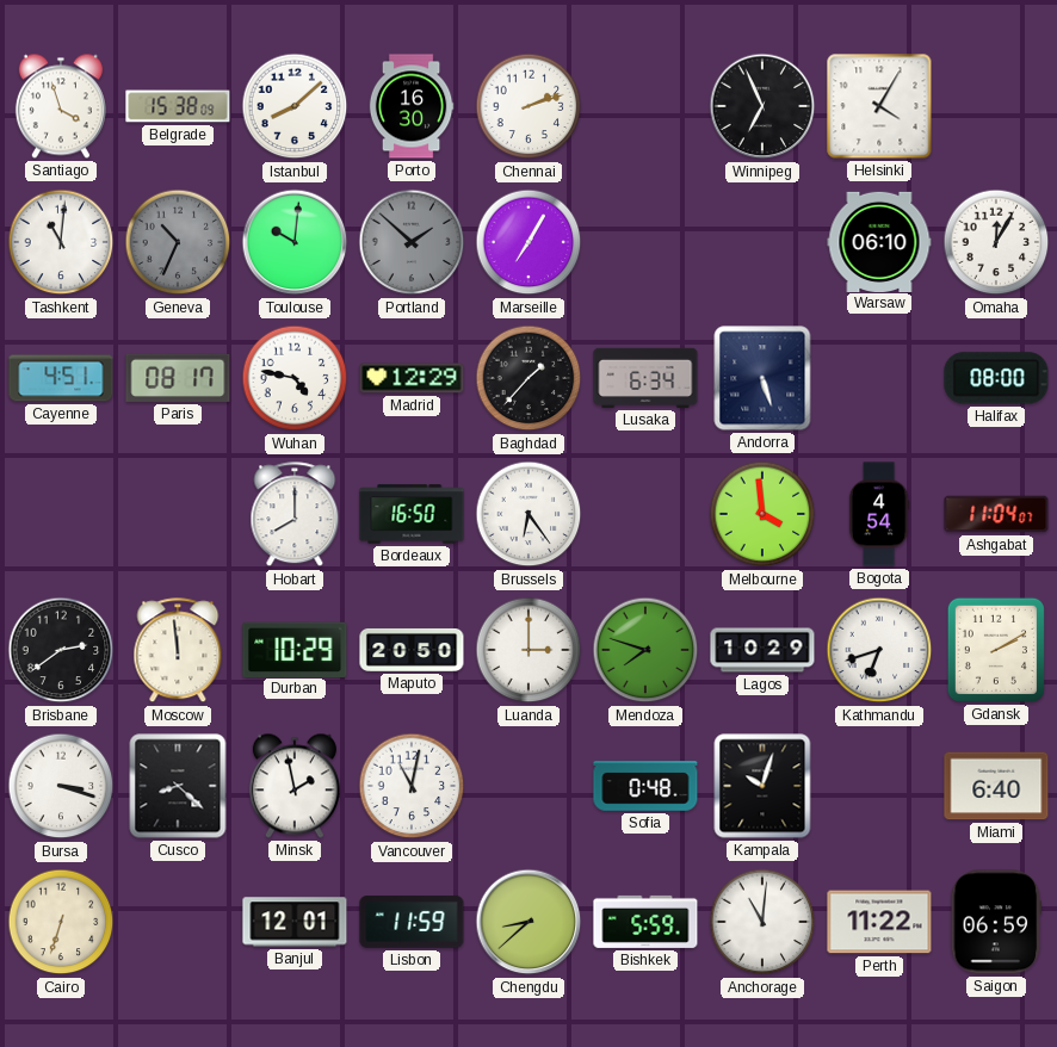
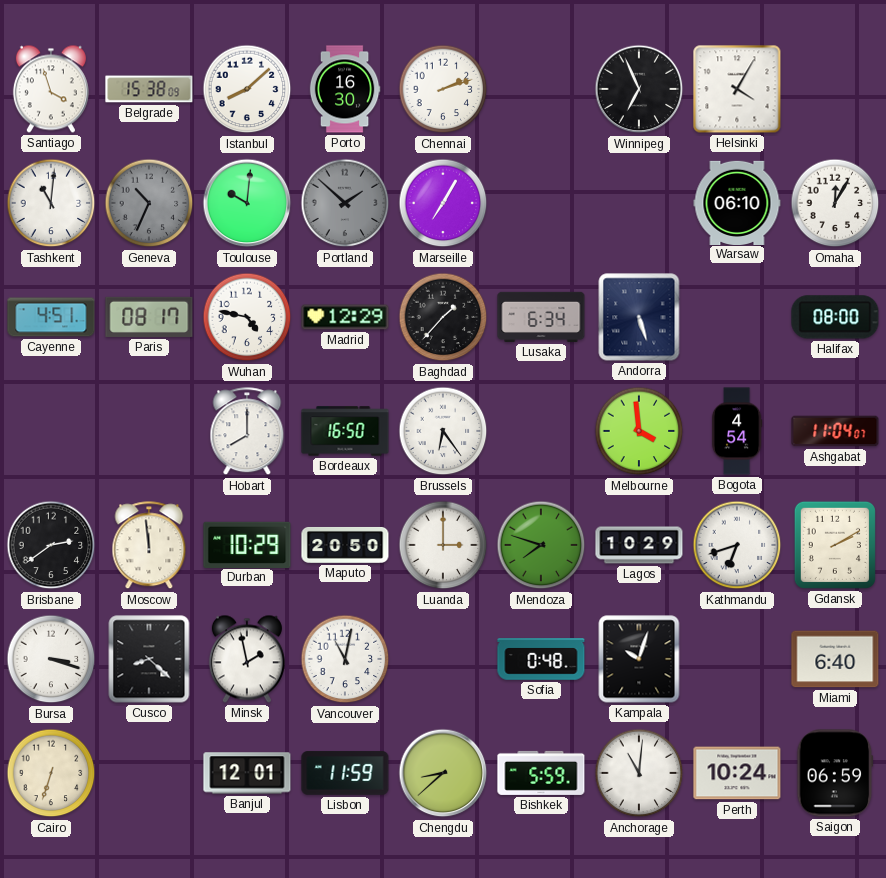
Perth: 11:22 -> 10:24
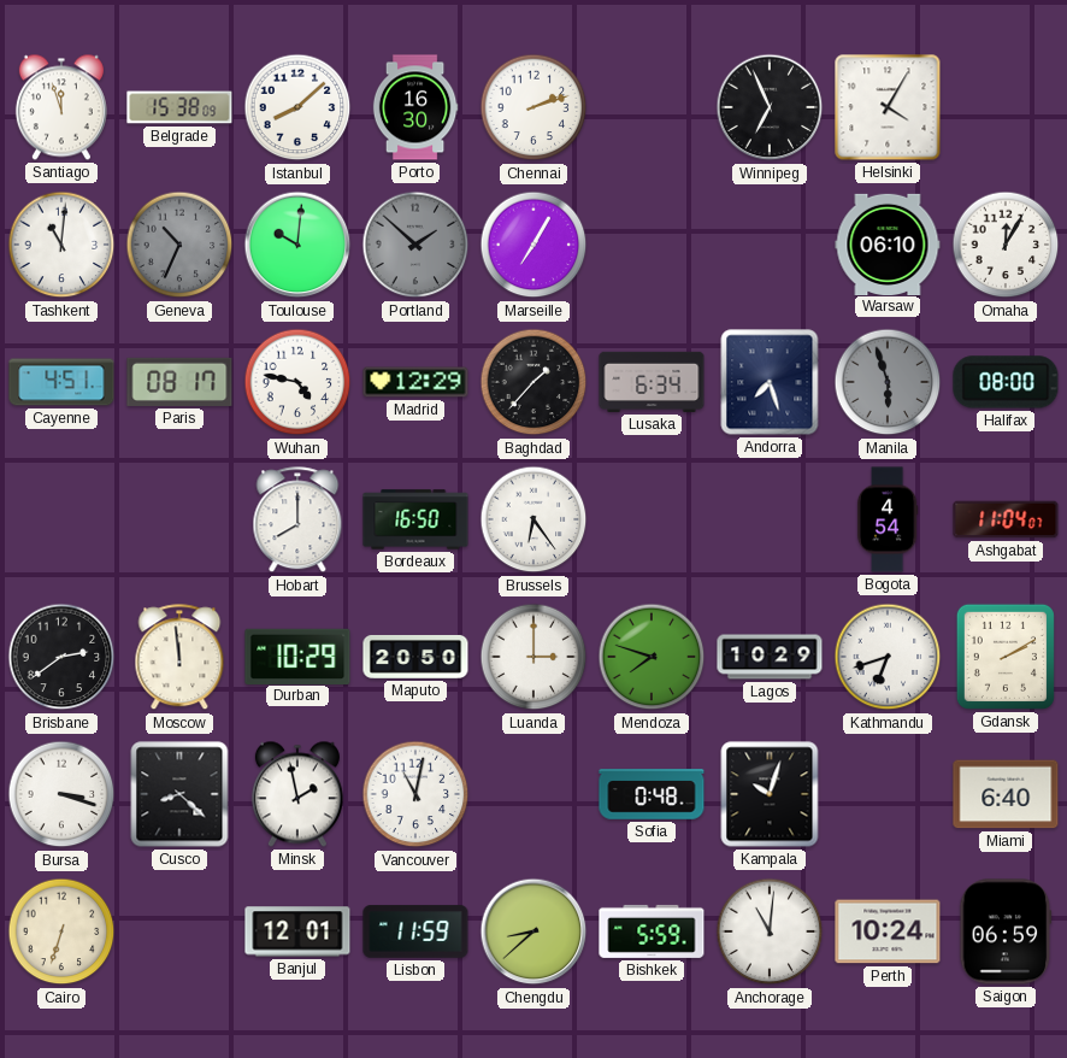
Santiago: 3:57 -> 11:57
Andorra: 5:27 -> 7:27
Manila: none -> 5:57
Melbourne: 3:59 -> none
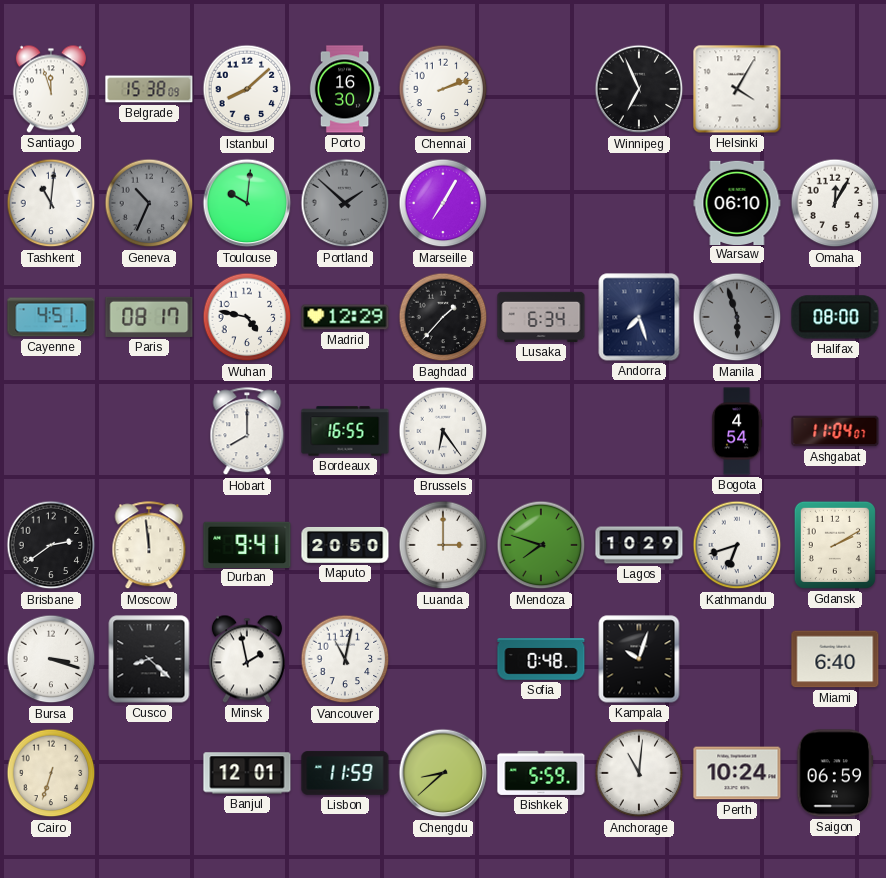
Bordeaux: 16:50 -> 16:55
Durban: 10:29 -> 9:41
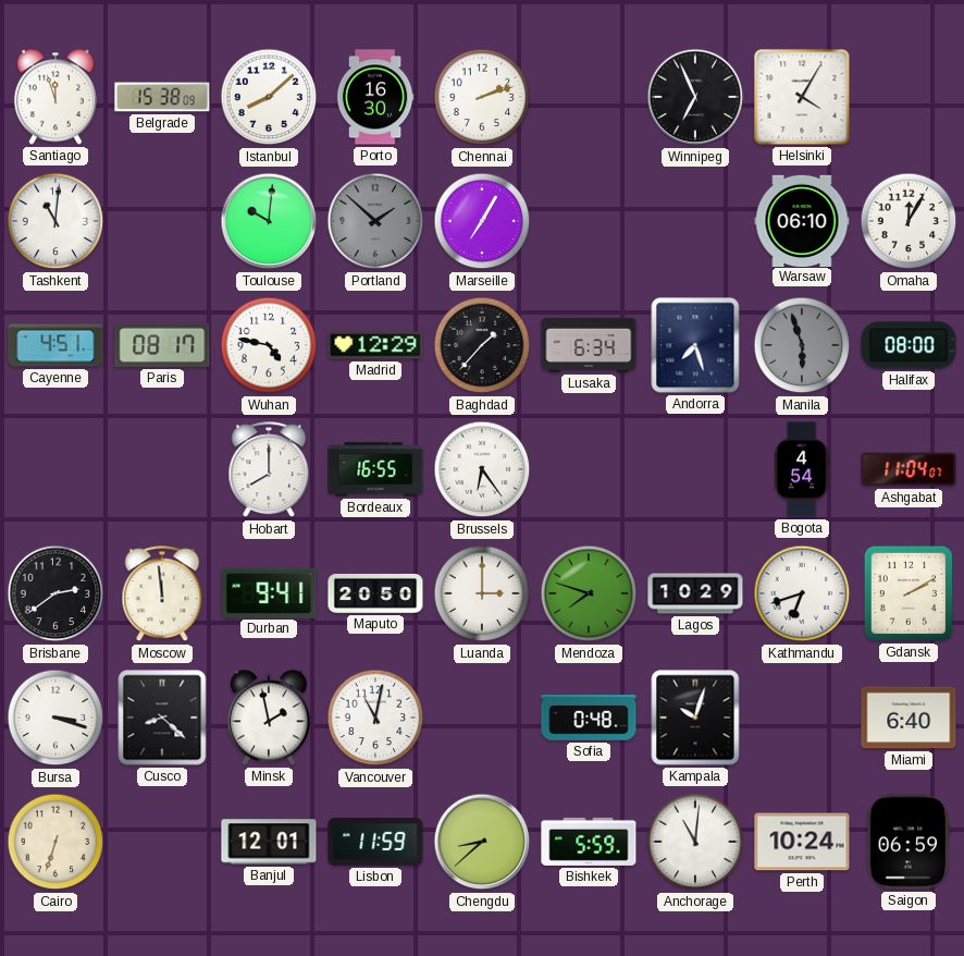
Geneva: 10:34 -> none
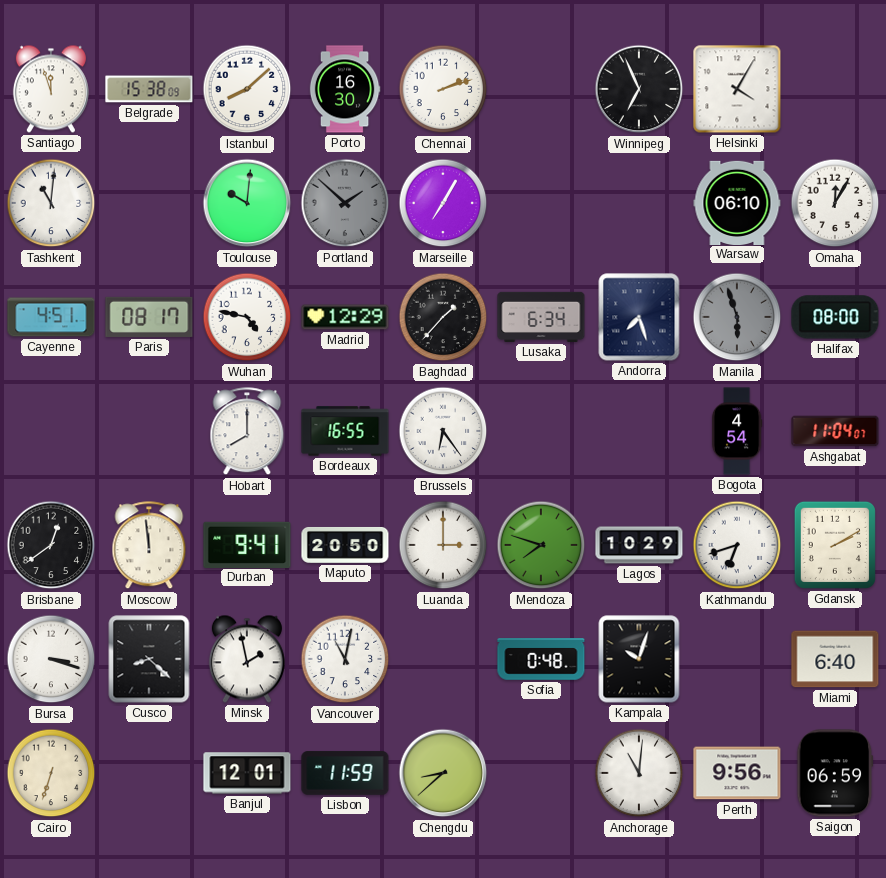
Brisbane: 2:39 -> 12:39
Bishkek: 5:59 -> none
Perth: 10:24 -> 9:56
